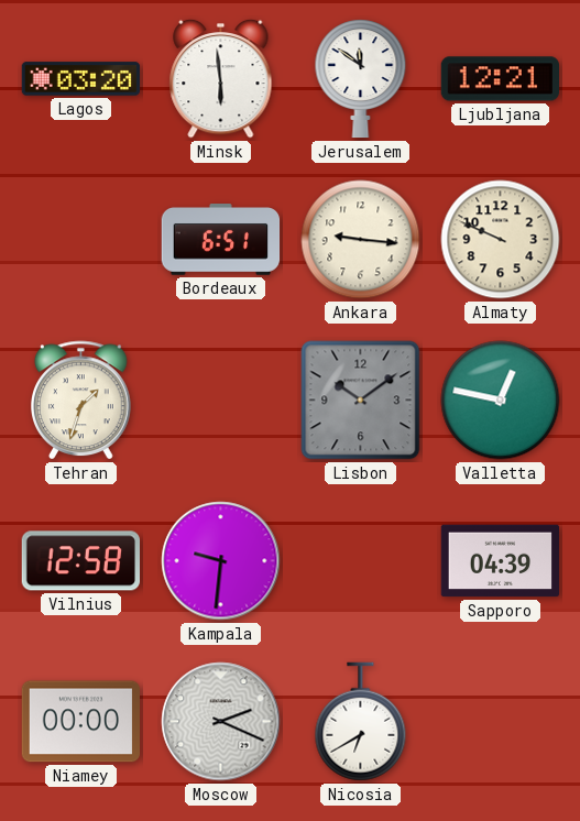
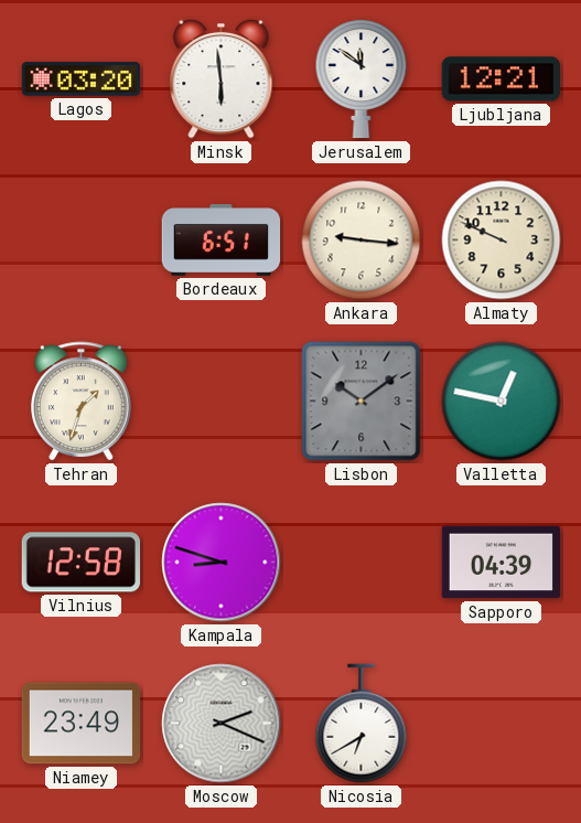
Kampala: 9:31 -> 8:48
Niamey: 00:00 -> 23:49
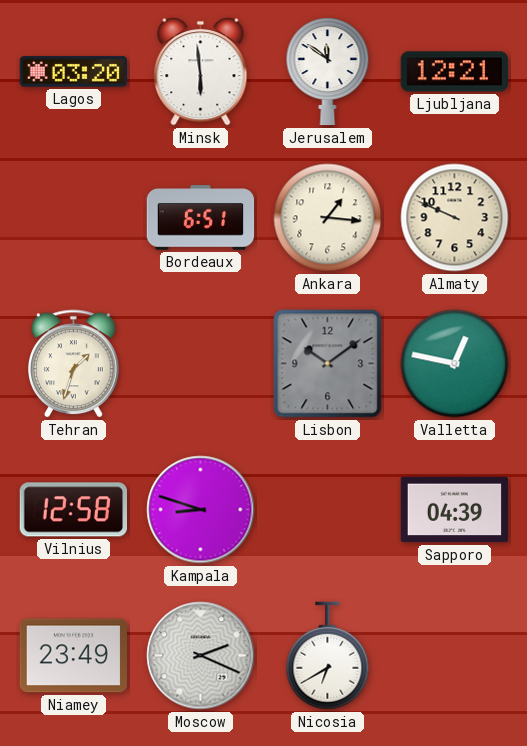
Ankara: 9:16 -> 1:16
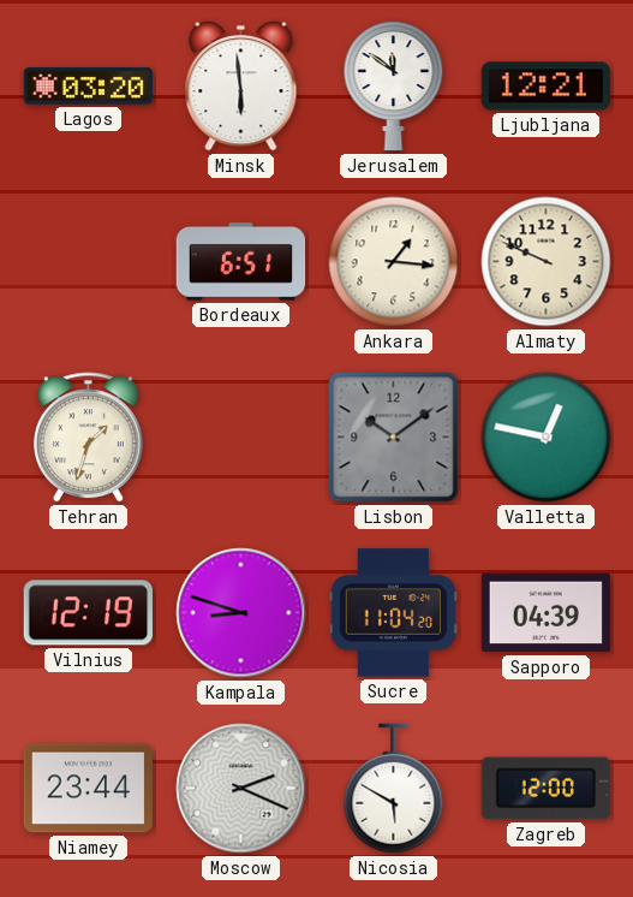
Vilnius: 12:58 -> 12:19
Sucre: none -> 11:04
Niamey: 23:49 -> 23:44
Nicosia: 6:40 -> 5:50
Zagreb: none -> 12:00
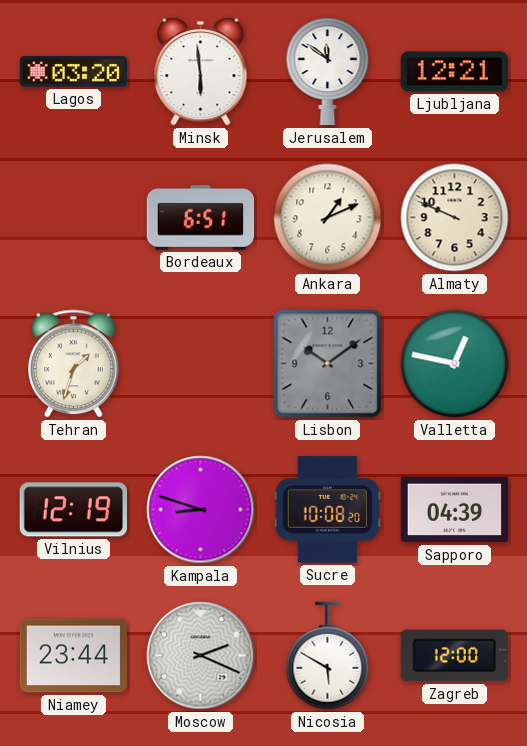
Ankara: 1:16 -> 1:11
Sucre: 11:04 -> 10:08
